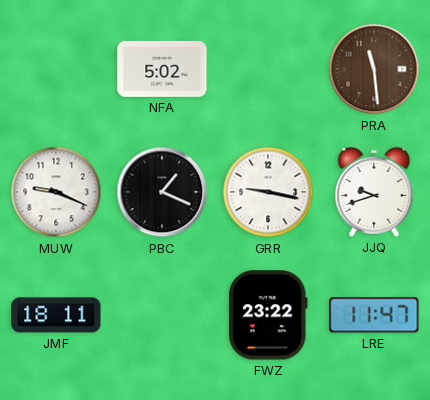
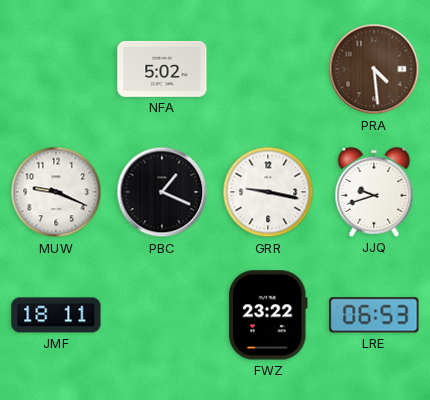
PRA: 11:29 -> 4:29
LRE: 11:47 -> 06:53
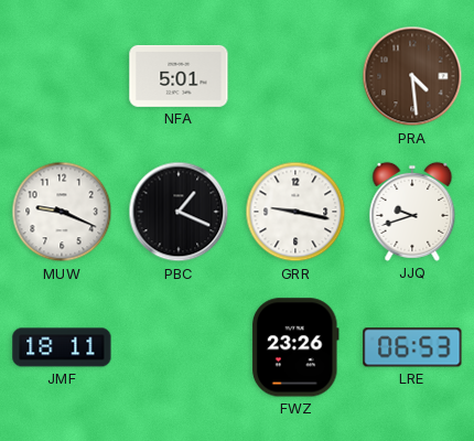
NFA: 5:02 -> 5:01
FWZ: 23:22 -> 23:26
